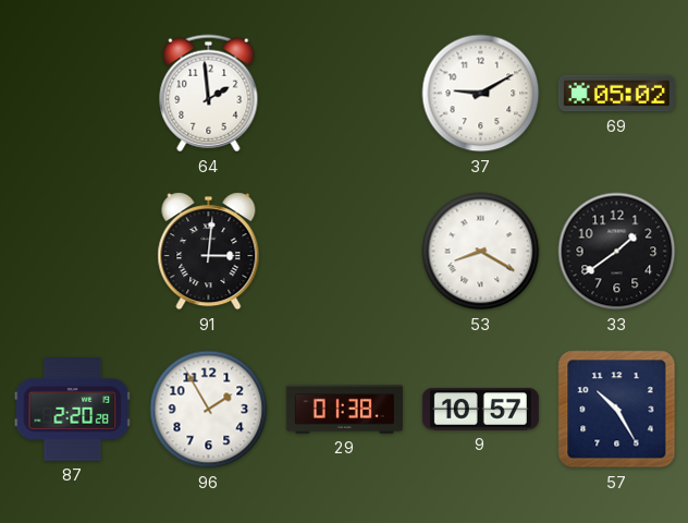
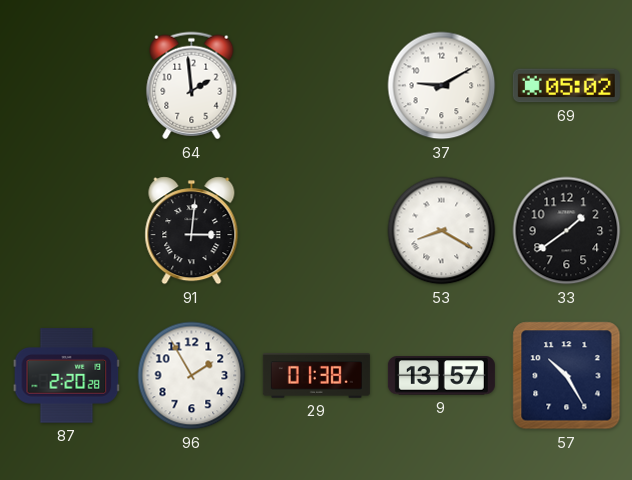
9: 10:57 -> 13:57
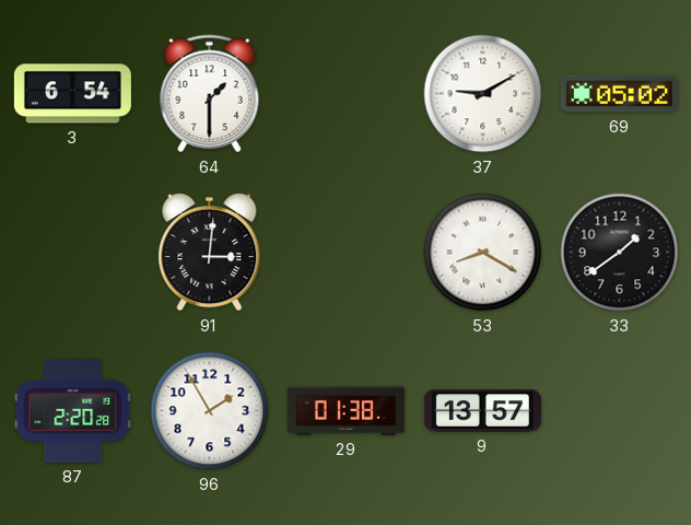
3: none -> 6:54
64: 1:59 -> 1:30
57: 10:25 -> none
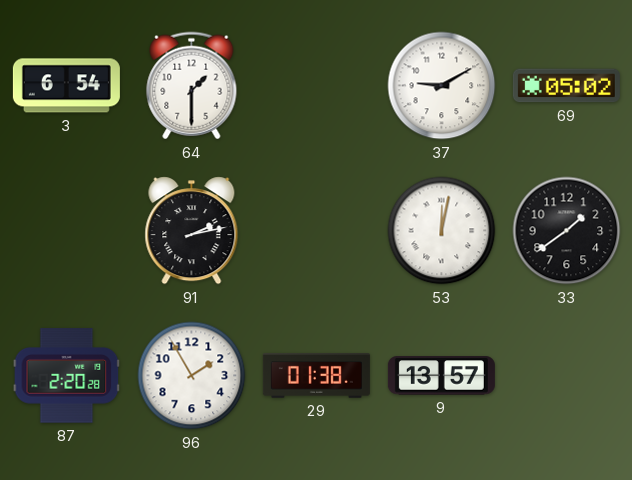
91: 3:01 -> 2:13
53: 8:20 -> 12:02
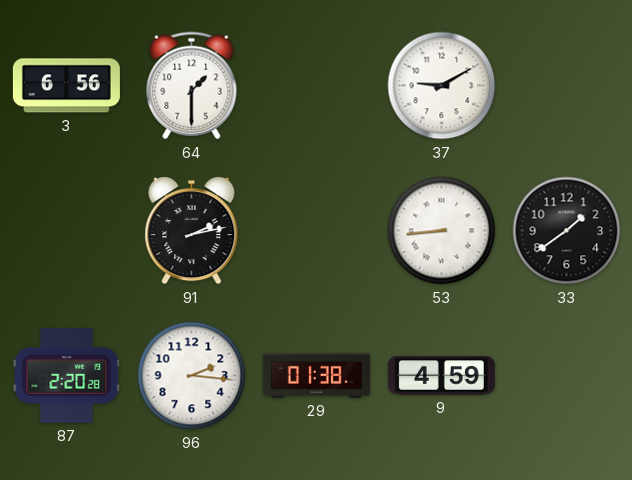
3: 6:54 -> 6:56
69: 05:02 -> none
53: 12:02 -> 8:44
96: 1:55 -> 2:16
9: 13:57 -> 4:59
